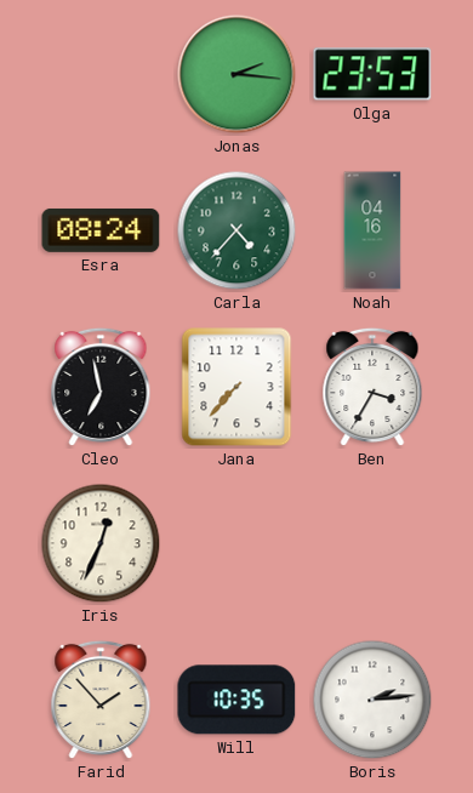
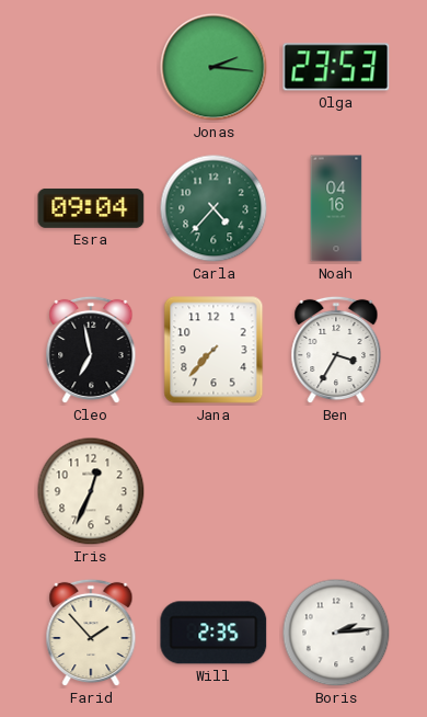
Esra: 08:24 -> 09:04
Will: 10:35 -> 2:35
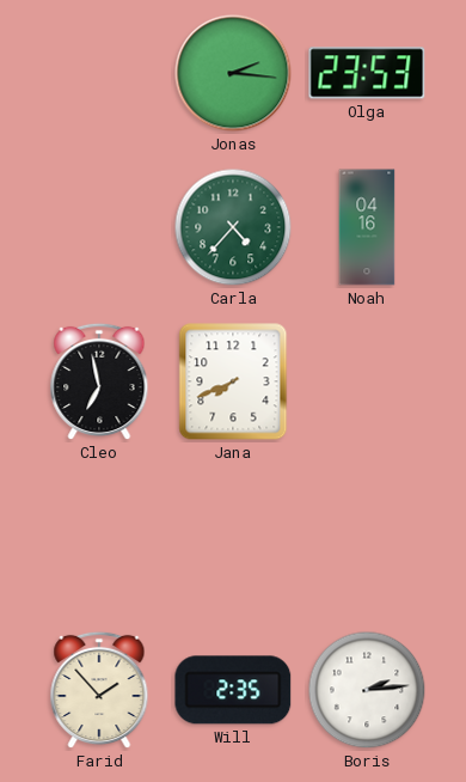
Esra: 09:04 -> none
Jana: 7:37 -> 7:41
Ben: 3:35 -> none
Iris: 12:34 -> none
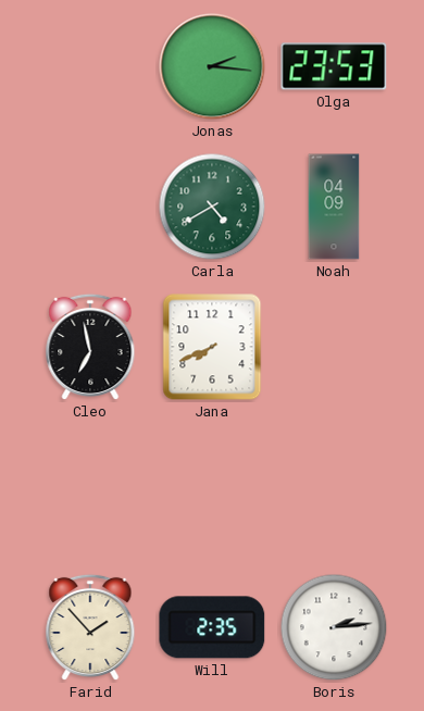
Carla: 4:37 -> 4:40
Noah: 04:16 -> 04:09
